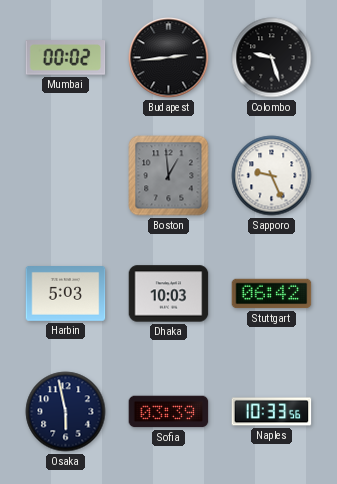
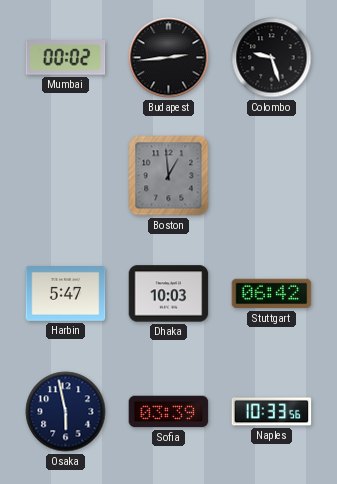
Sapporo: 9:26 -> none
Harbin: 5:03 -> 5:47
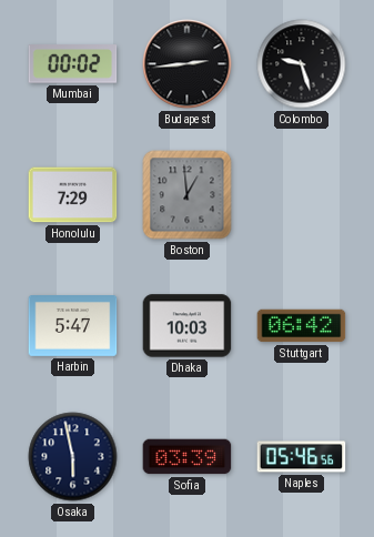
Honolulu: none -> 7:29
Naples: 10:33 -> 05:46
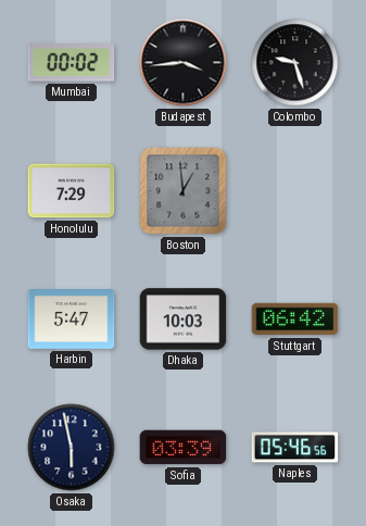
Budapest: 2:44 -> 3:44
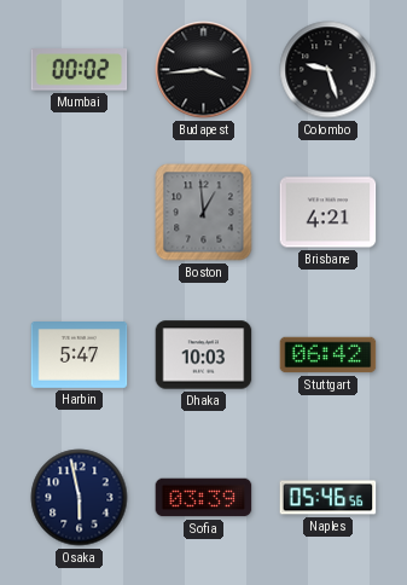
Honolulu: 7:29 -> none
Brisbane: none -> 4:21
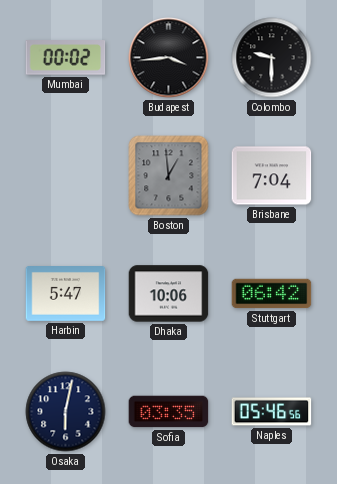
Colombo: 9:27 -> 9:30
Brisbane: 4:21 -> 7:04
Dhaka: 10:03 -> 10:06
Osaka: 5:58 -> 6:02
Sofia: 03:39 -> 03:35
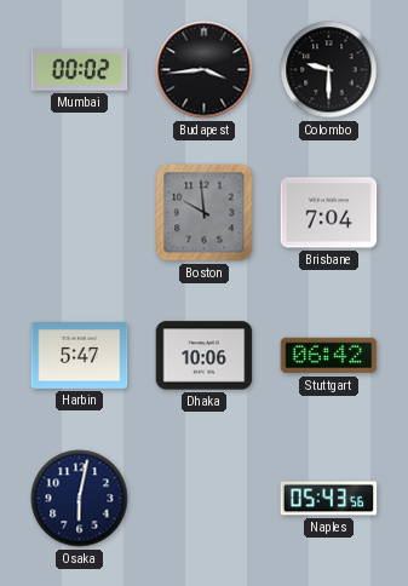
Boston: 12:59 -> 9:59
Sofia: 03:35 -> none
Naples: 05:46 -> 05:43
